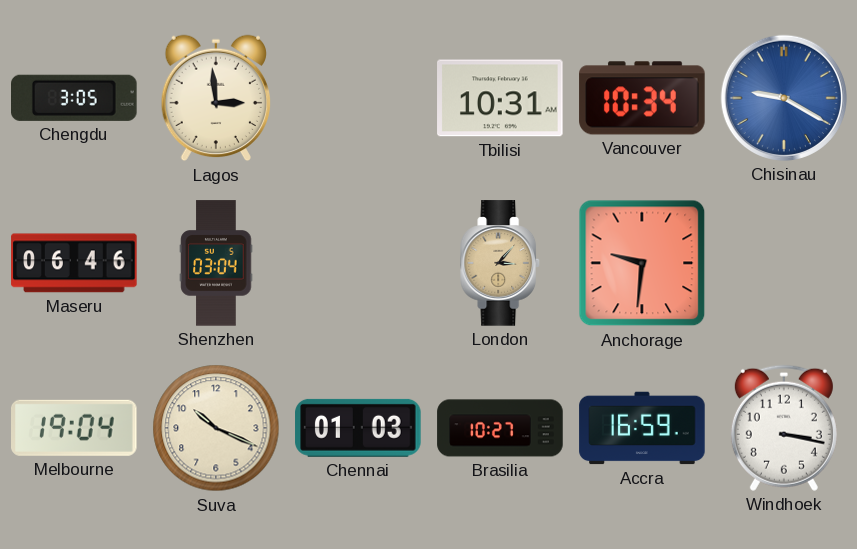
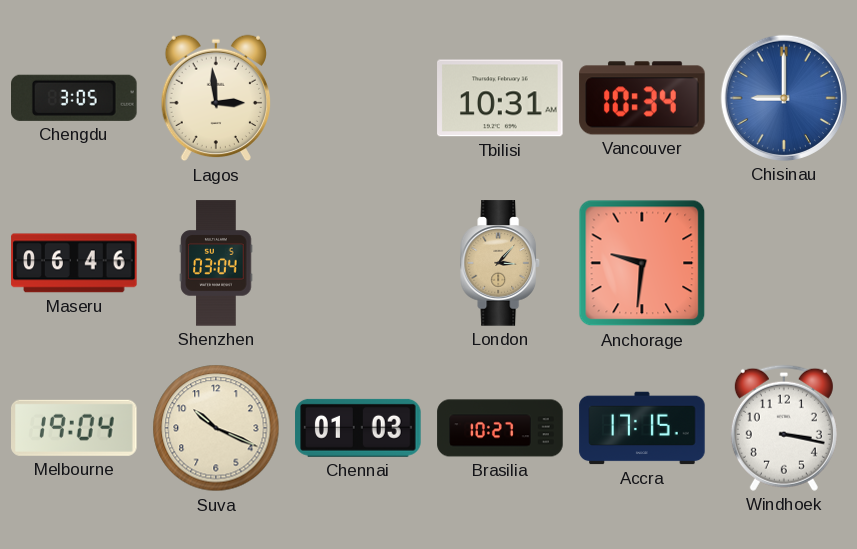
Chisinau: 9:20 -> 9:00
Accra: 16:59 -> 17:15
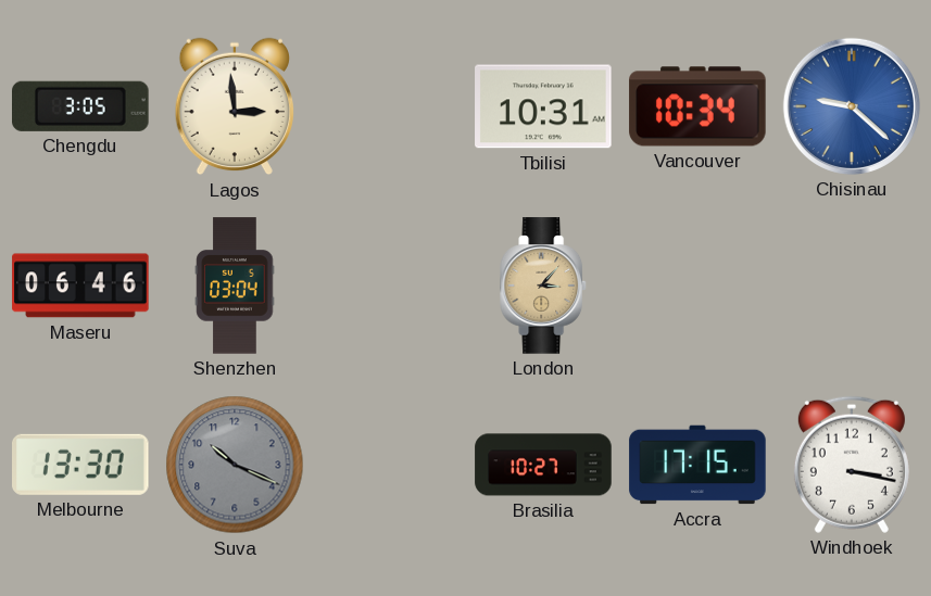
Chisinau: 9:00 -> 9:22
Anchorage: 9:31 -> none
Melbourne: 19:04 -> 13:30
Suva dial: cream -> grey
Chennai: 01:03 -> none
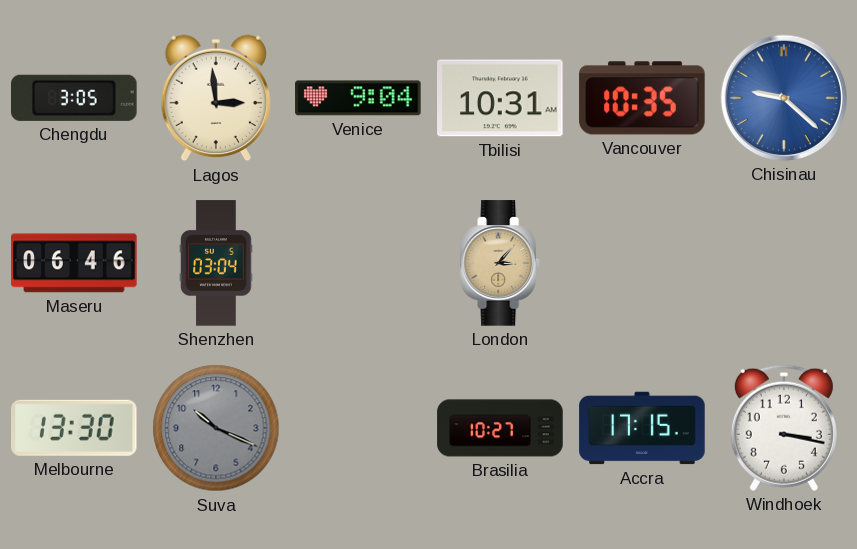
Venice: none -> 9:04
Vancouver: 10:34 -> 10:35
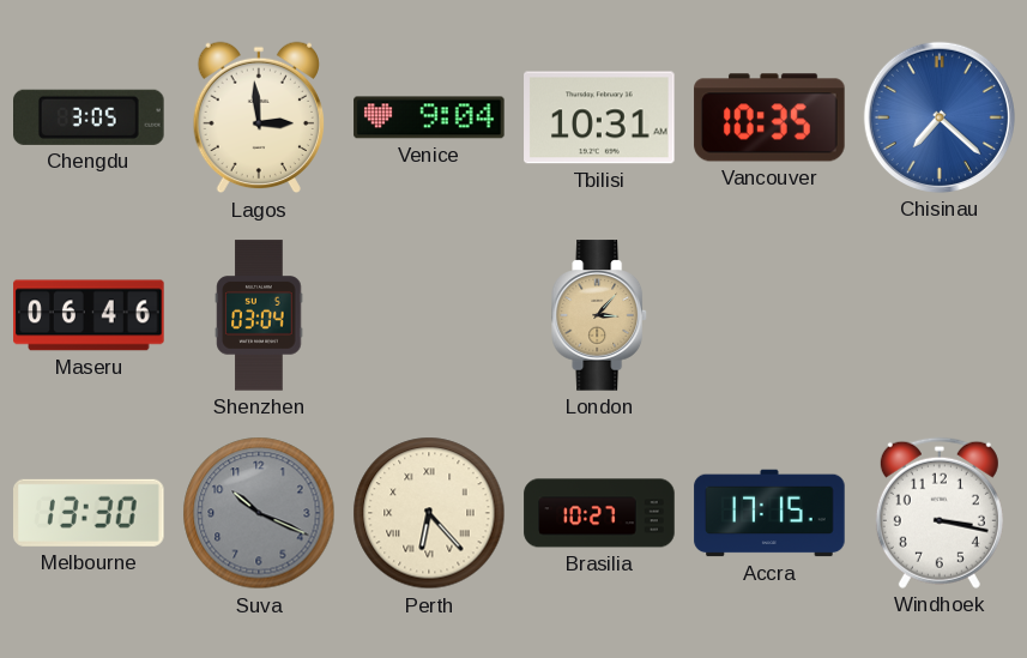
Chisinau: 9:22 -> 7:22
Perth: none -> 6:23
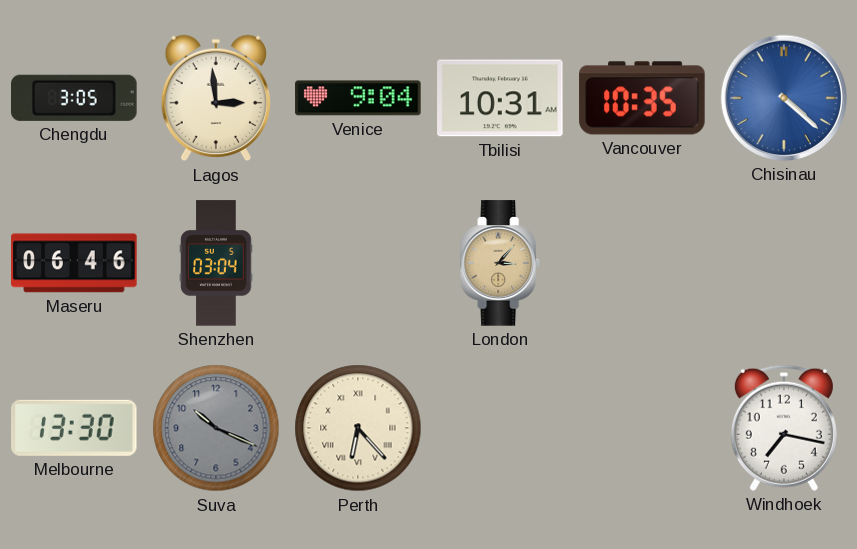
Chisinau: 7:22 -> 4:22
Brasilia: 10:27 -> none
Accra: 17:15 -> none
Windhoek: 3:17 -> 7:17
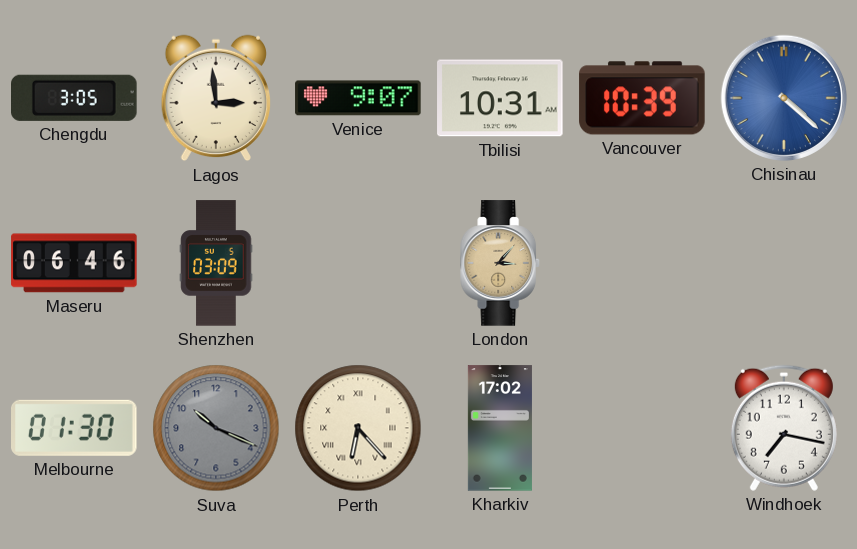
Venice: 9:04 -> 9:07
Vancouver: 10:35 -> 10:39
Shenzhen: 03:04 -> 03:09
Melbourne: 13:30 -> 01:30
Kharkiv: none -> 17:02
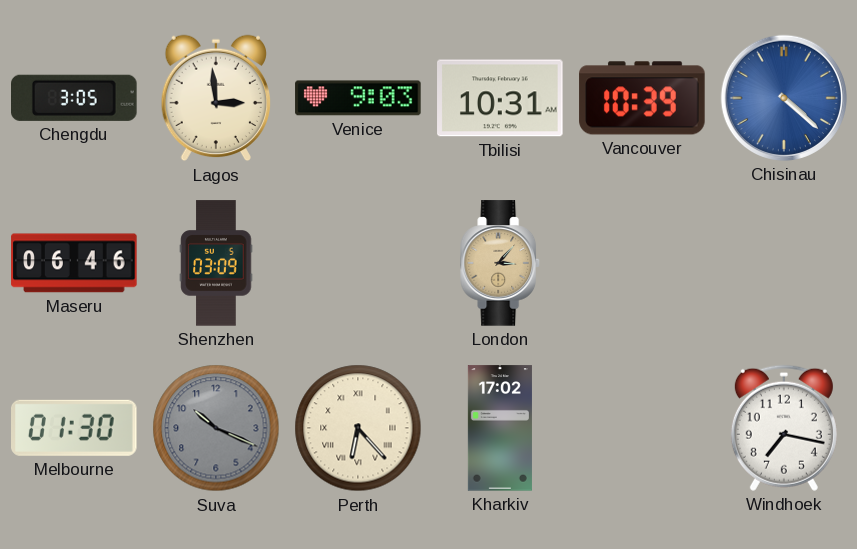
Venice: 9:07 -> 9:03
